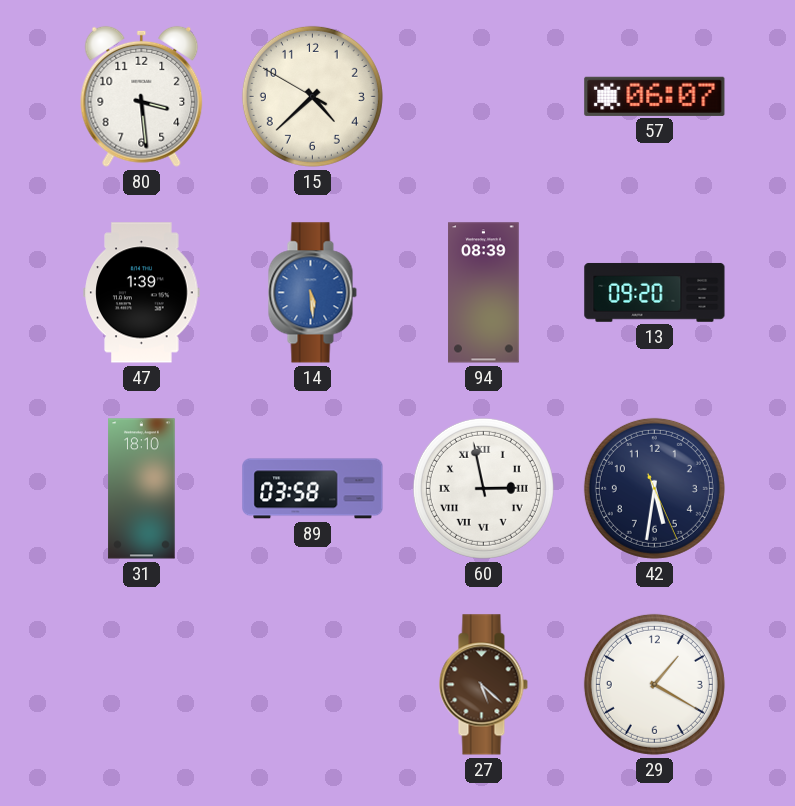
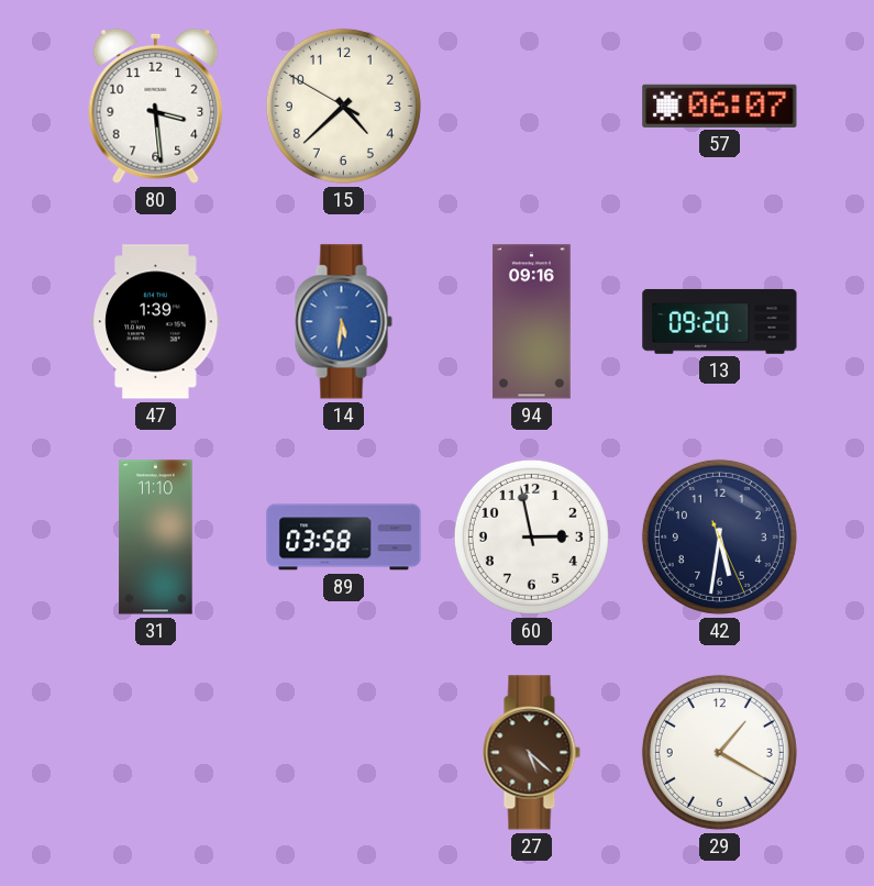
14: 5:29 -> 5:31
94: 08:39 -> 09:16
31: 18:10 -> 11:10
60 numerals: Roman -> Arabic
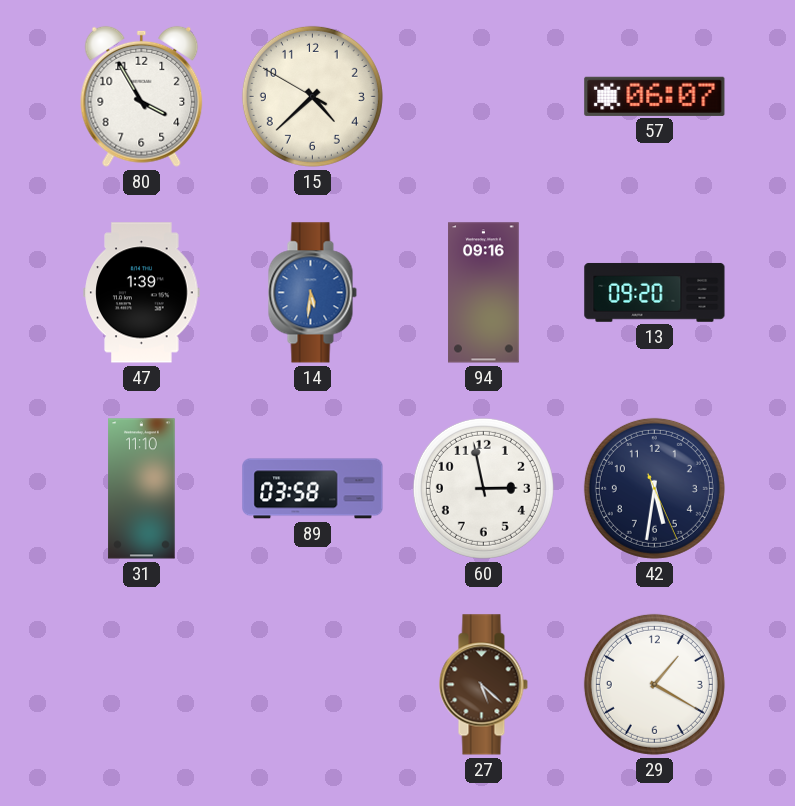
80: 3:29 -> 3:55
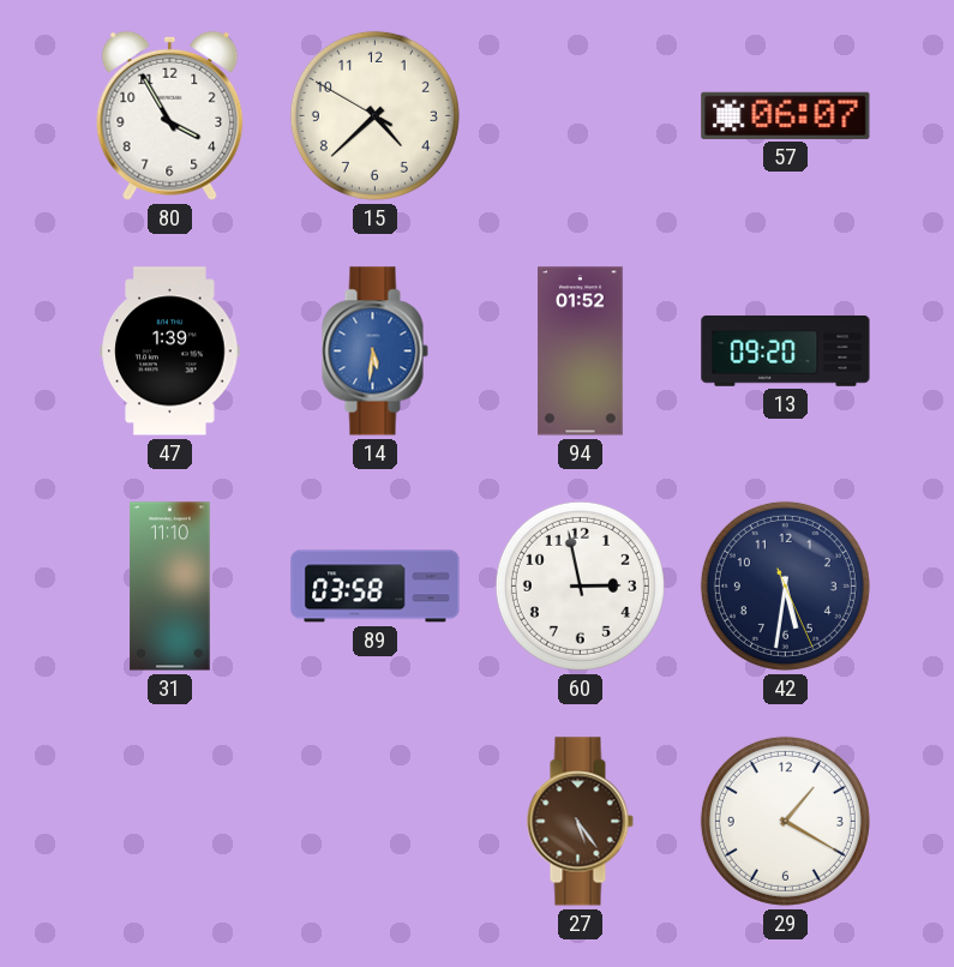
94: 09:16 -> 01:52
27: 5:22 -> 5:24
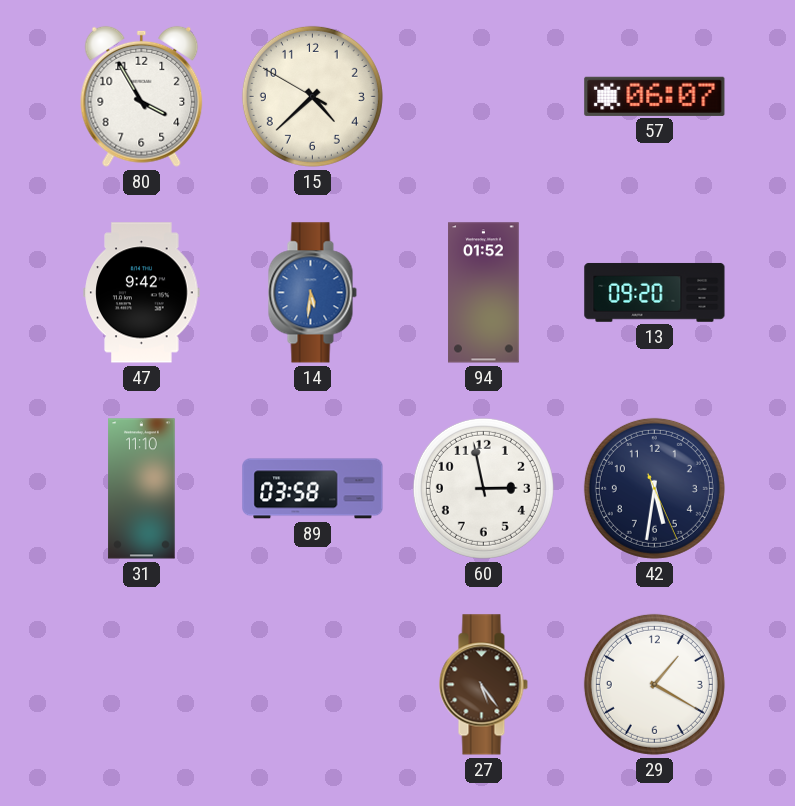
47: 1:39 -> 9:42
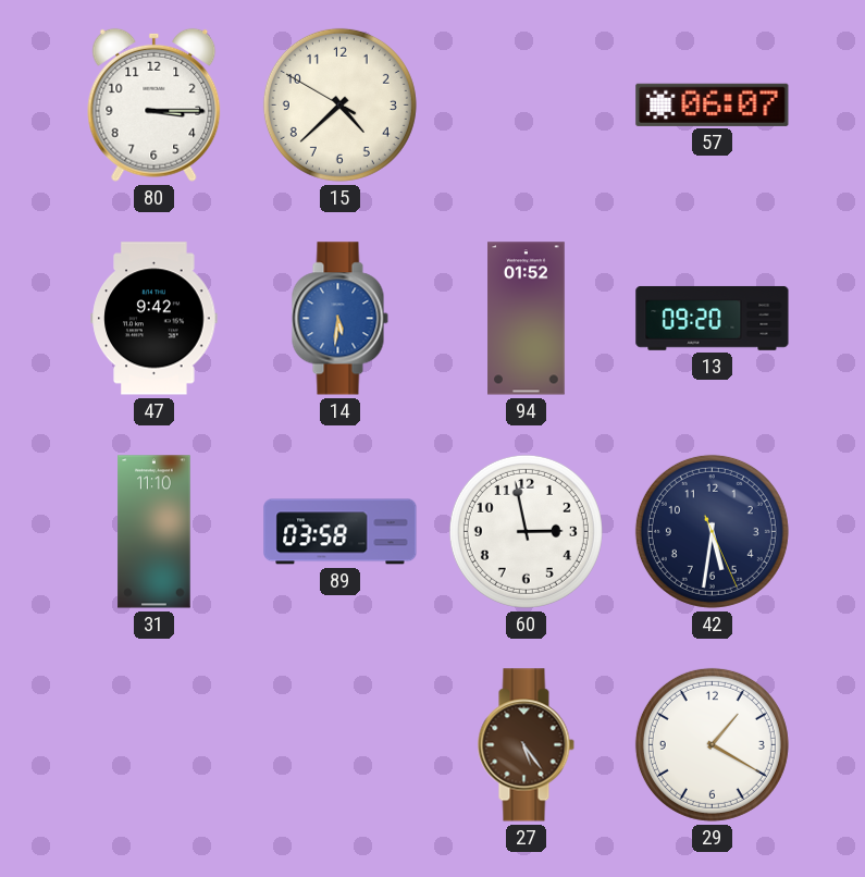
80: 3:55 -> 3:15
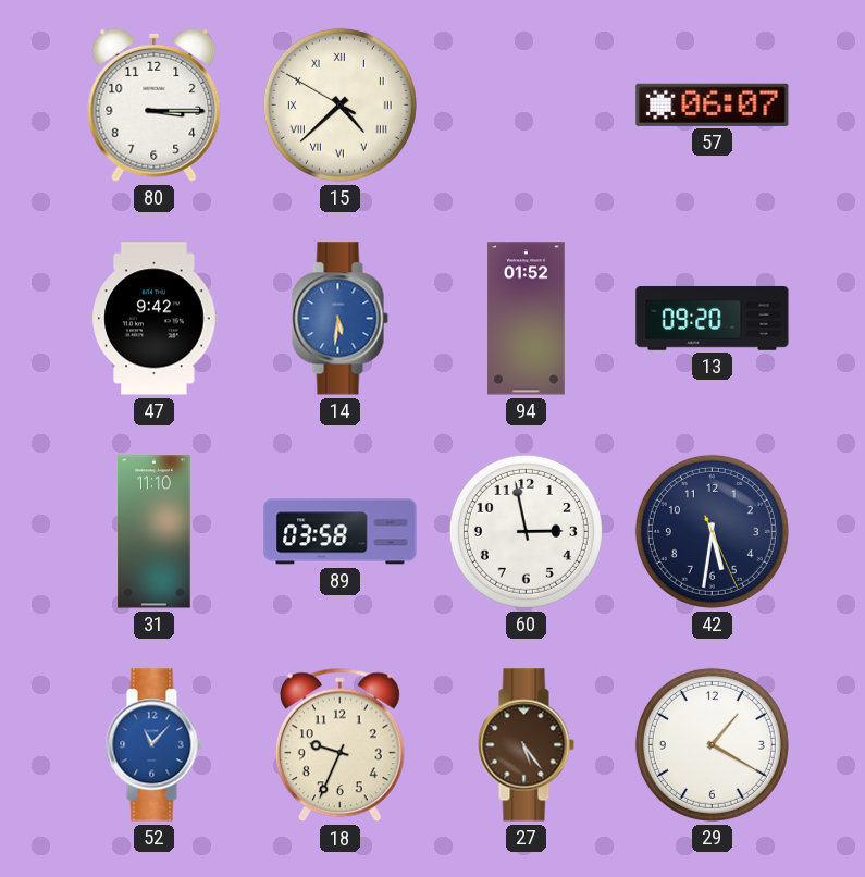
15 numerals: Arabic -> Roman
52: none -> 11:07
18: none -> 9:34
